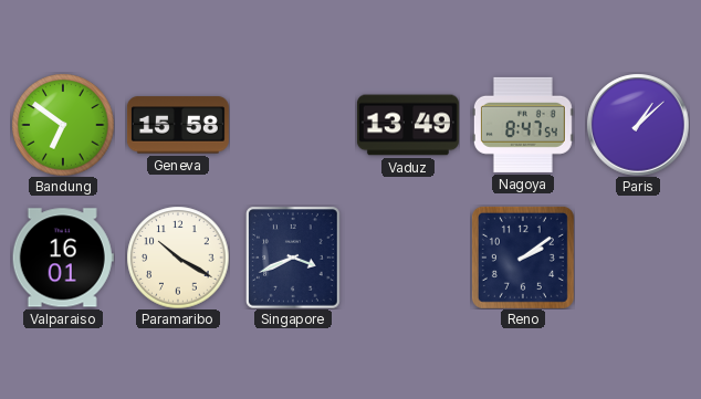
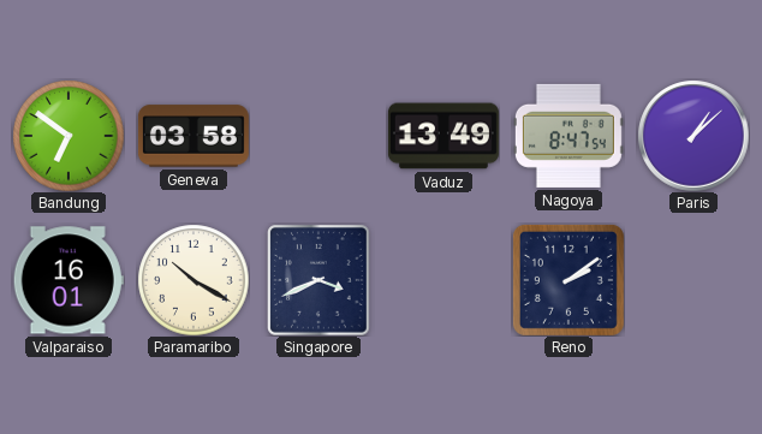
Geneva: 15:58 -> 03:58
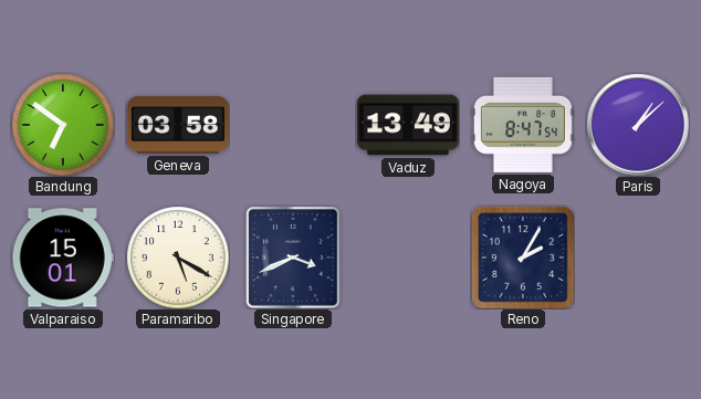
Valparaiso: 16:01 -> 15:01
Paramaribo: 10:20 -> 5:20
Reno: 2:09 -> 2:05
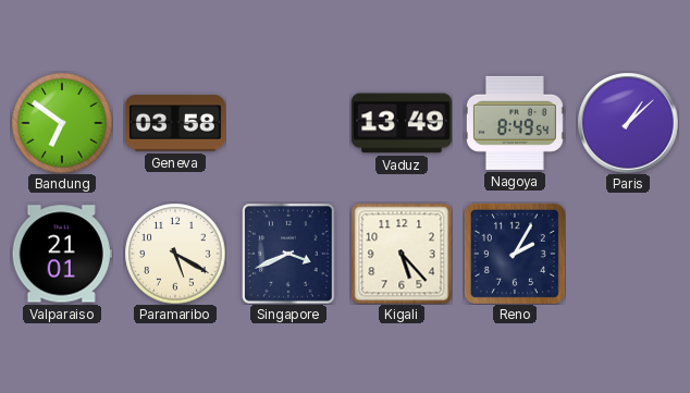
Nagoya: 8:47 -> 8:49
Valparaiso: 15:01 -> 21:01
Kigali: none -> 5:23
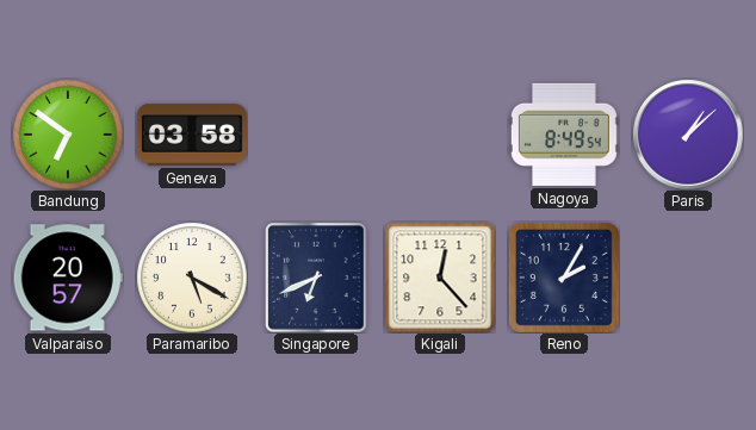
Vaduz: 13:49 -> none
Valparaiso: 21:01 -> 20:57
Singapore: 3:41 -> 6:41
Kigali: 5:23 -> 12:23
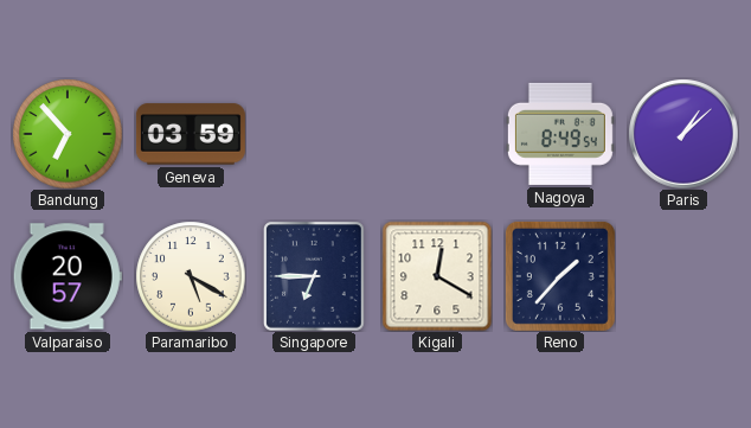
Bandung: 6:51 -> 6:53
Geneva: 03:58 -> 03:59
Singapore: 6:41 -> 6:45
Kigali: 12:23 -> 12:20
Reno: 2:05 -> 1:37
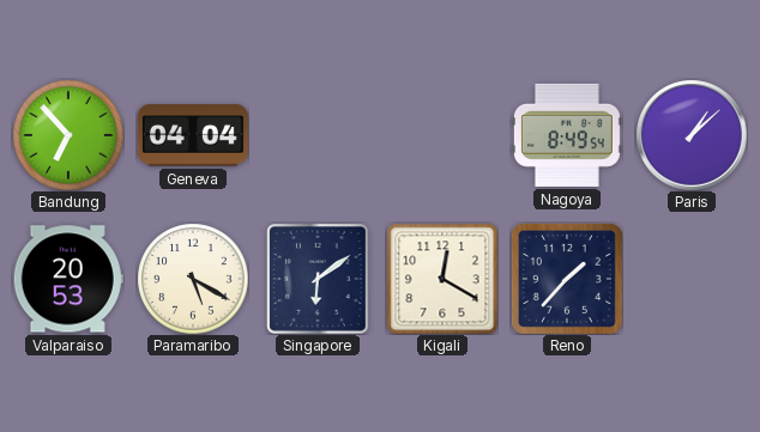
Geneva: 03:59 -> 04:04
Valparaiso: 20:57 -> 20:53
Singapore: 6:45 -> 6:09
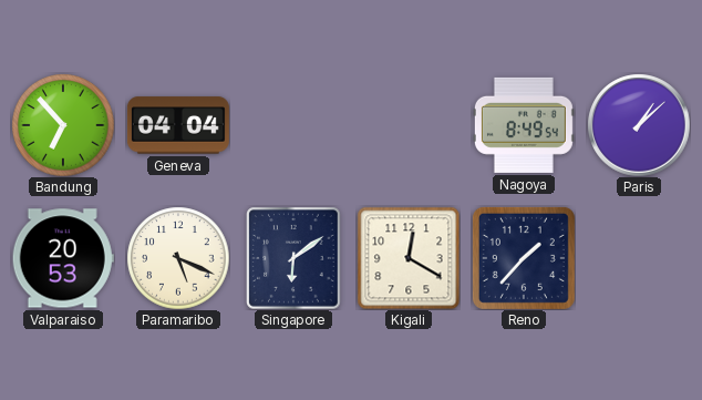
Paramaribo: 5:20 -> 5:19
